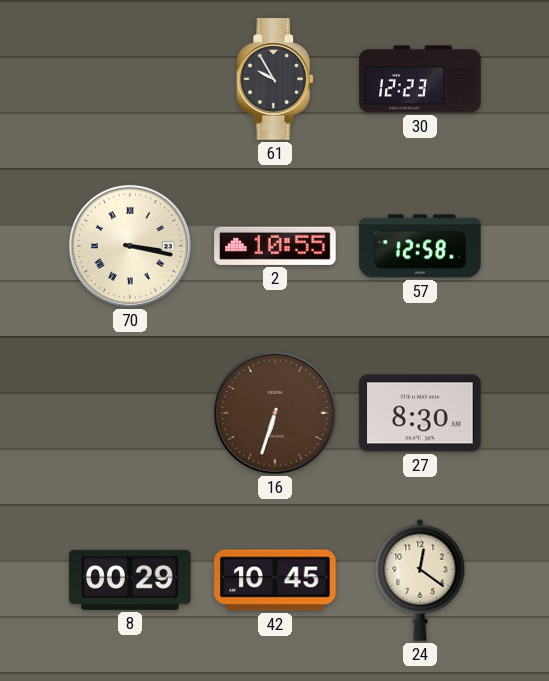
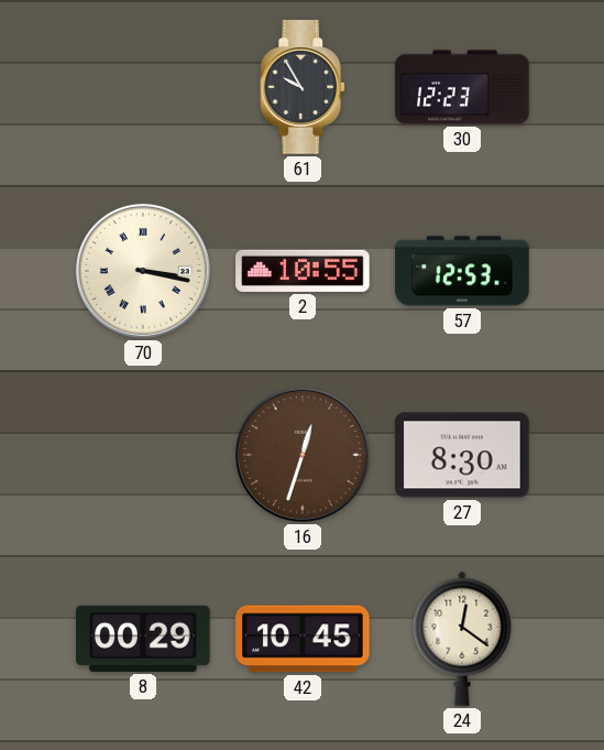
57: 12:58 -> 12:53
16: 6:33 -> 12:33
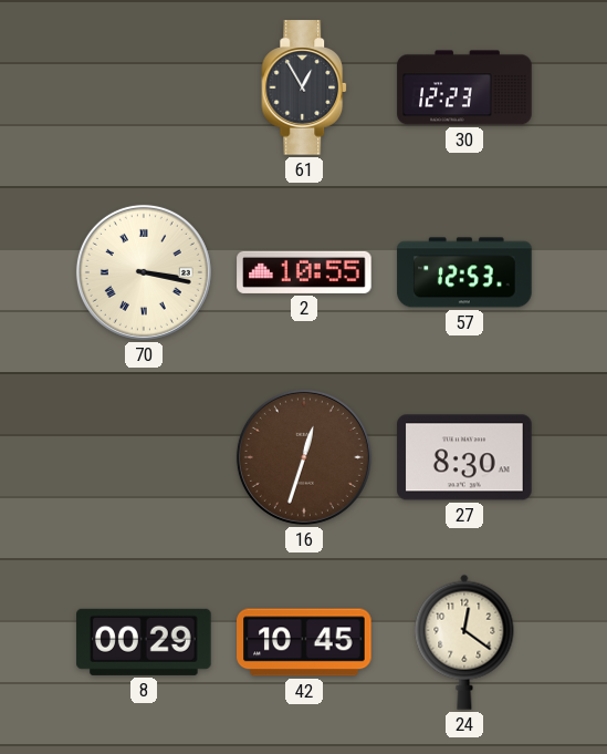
61: 9:55 -> 12:55
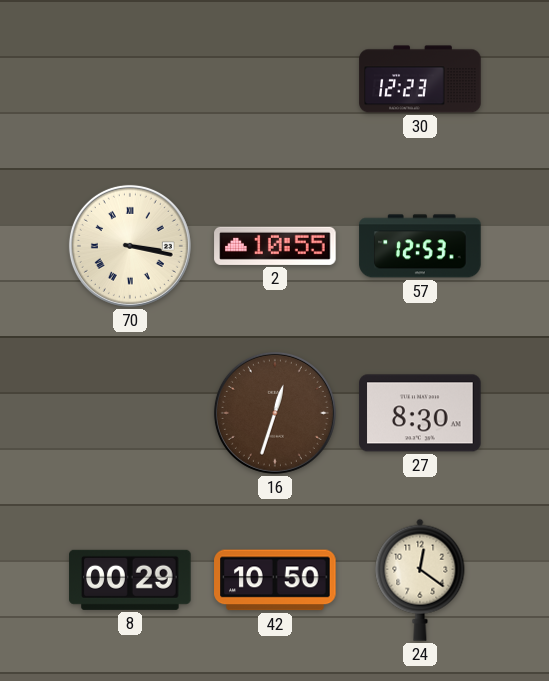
61: 12:55 -> none
42: 10:45 -> 10:50
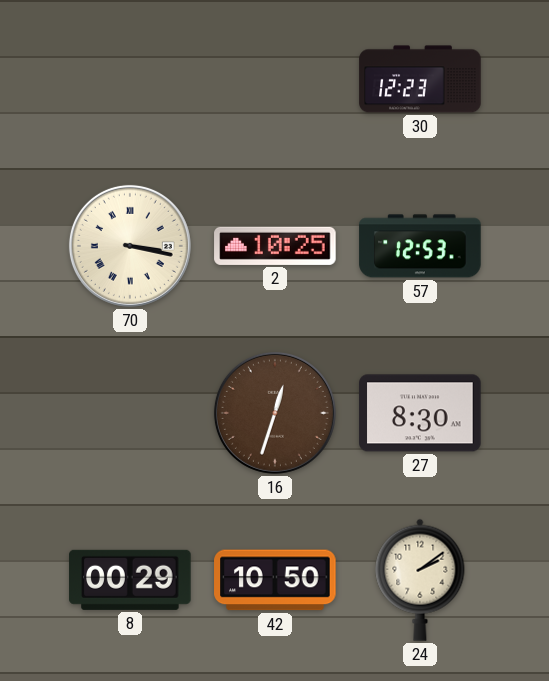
2: 10:55 -> 10:25
24: 12:21 -> 2:09
